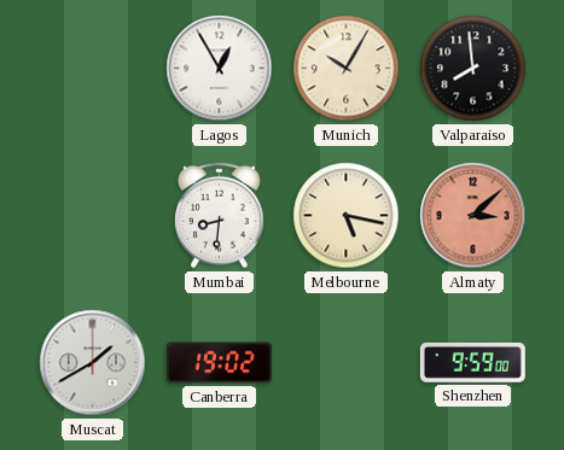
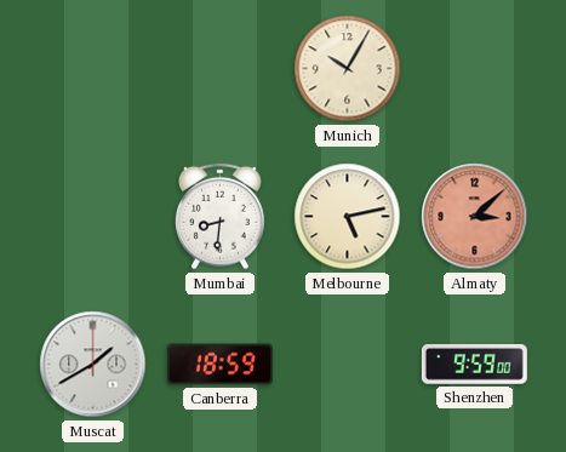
Lagos: 12:55 -> none
Valparaiso: 7:59 -> none
Melbourne: 5:17 -> 5:13
Canberra: 19:02 -> 18:59
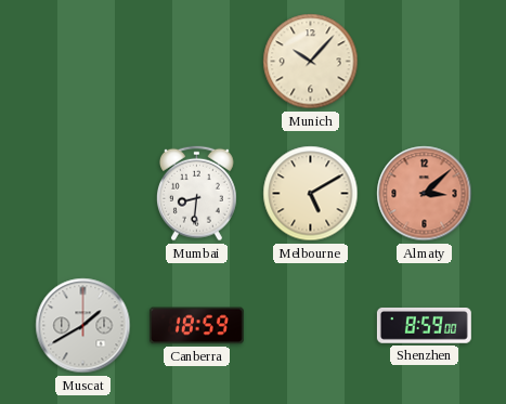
Munich: 10:05 -> 10:07
Melbourne: 5:13 -> 5:10
Shenzhen: 9:59 -> 8:59
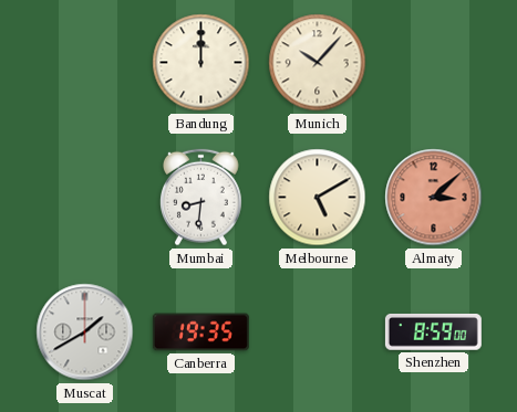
Bandung: none -> 12:00
Canberra: 18:59 -> 19:35
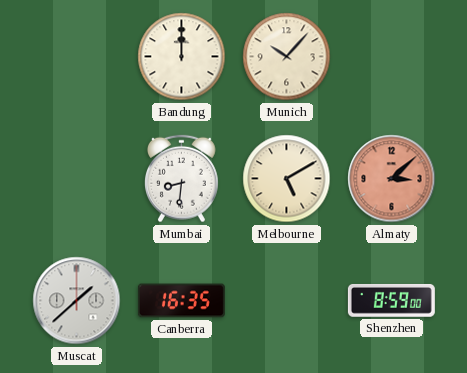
Muscat: 1:40 -> 1:38
Canberra: 19:35 -> 16:35
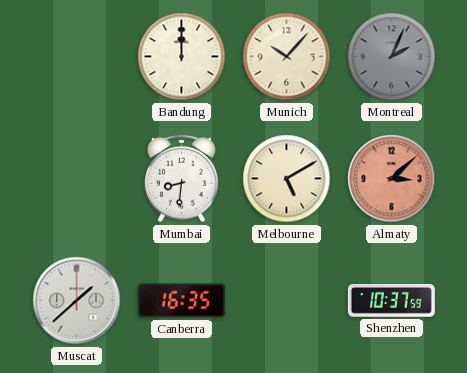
Montreal: none -> 2:04
Shenzhen: 8:59 -> 10:37
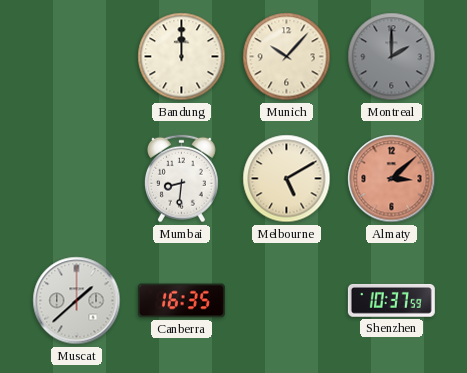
Montreal: 2:04 -> 2:00
